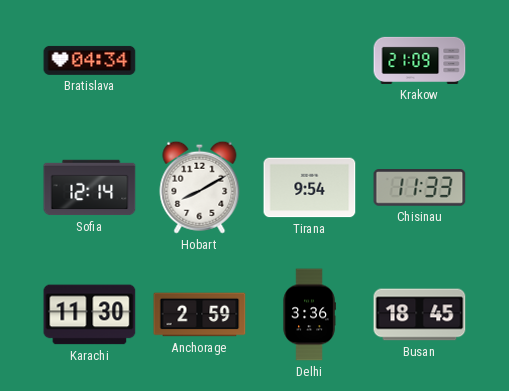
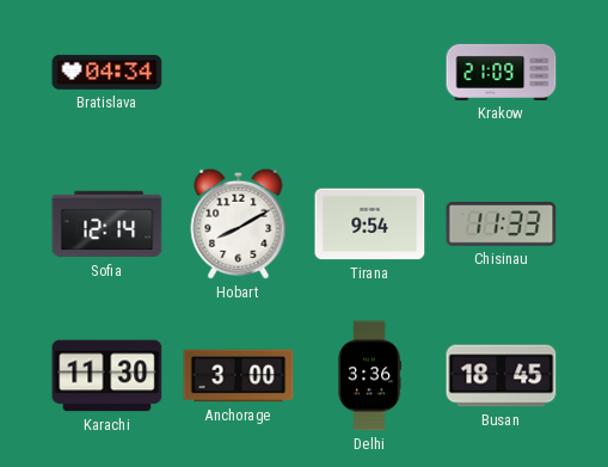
Anchorage: 2:59 -> 3:00
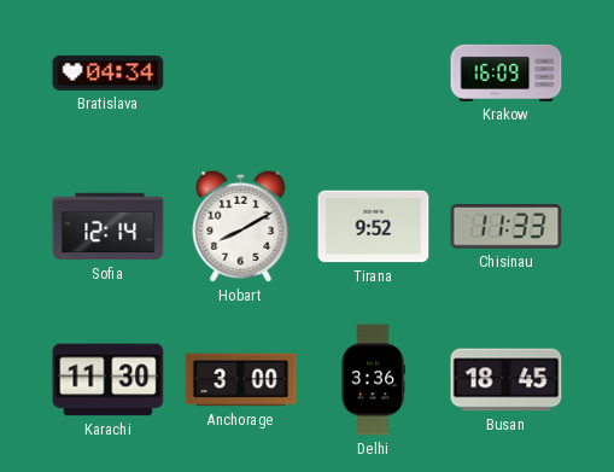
Krakow: 21:09 -> 16:09
Tirana: 9:54 -> 9:52
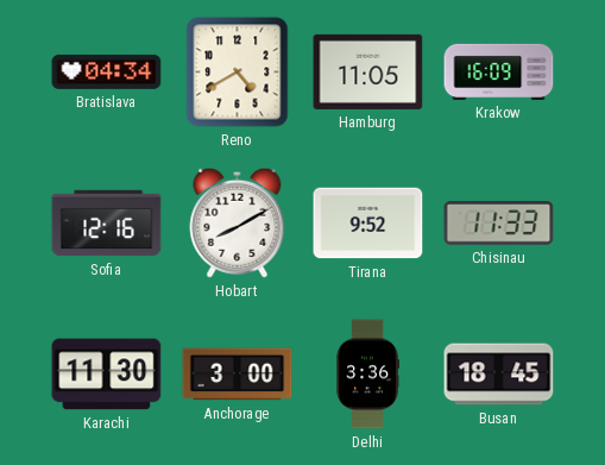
Reno: none -> 4:40
Hamburg: none -> 11:05
Sofia: 12:14 -> 12:16
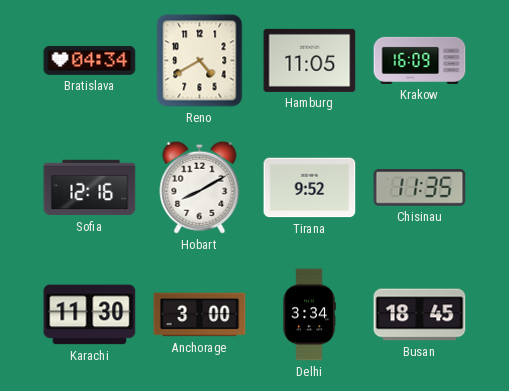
Chisinau: 11:33 -> 11:35
Delhi: 3:36 -> 3:34
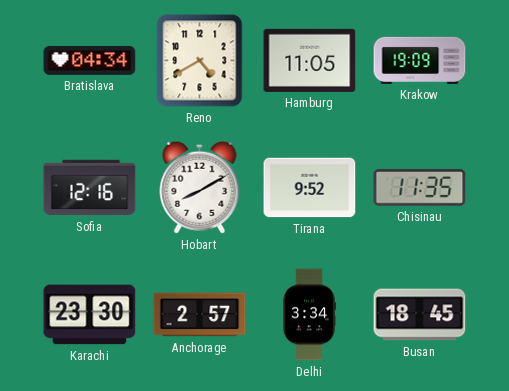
Krakow: 16:09 -> 19:09
Karachi: 11:30 -> 23:30
Anchorage: 3:00 -> 2:57
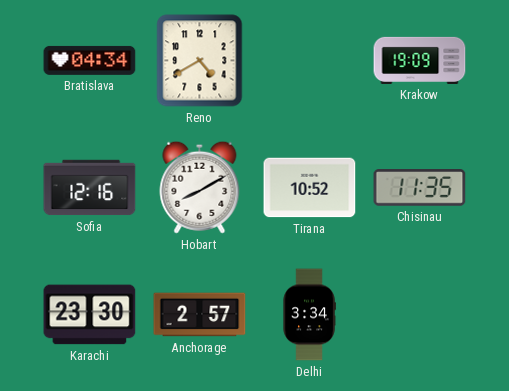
Hamburg: 11:05 -> none
Tirana: 9:52 -> 10:52
Busan: 18:45 -> none
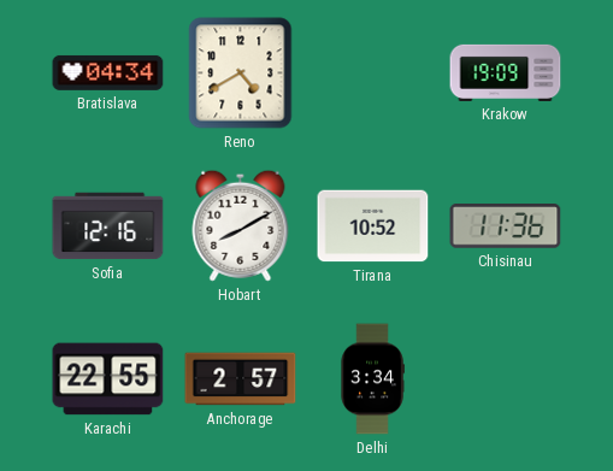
Chisinau: 11:35 -> 11:36
Karachi: 23:30 -> 22:55
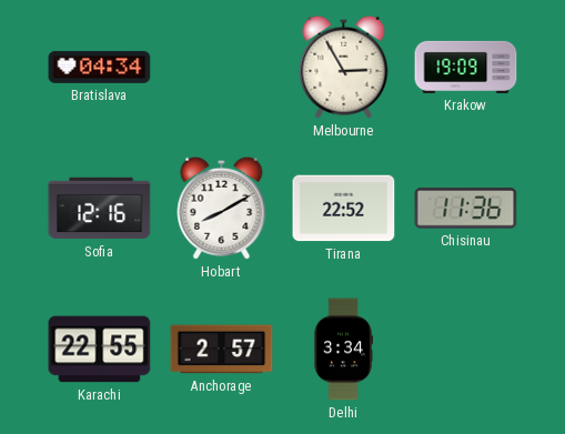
Reno: 4:40 -> none
Melbourne: none -> 2:55
Tirana: 10:52 -> 22:52
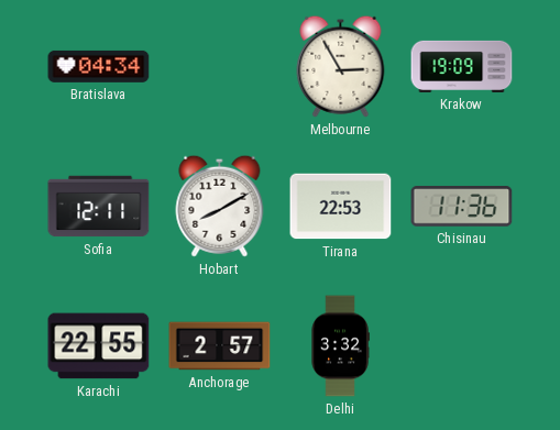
Sofia: 12:16 -> 12:11
Tirana: 22:52 -> 22:53
Delhi: 3:34 -> 3:32
